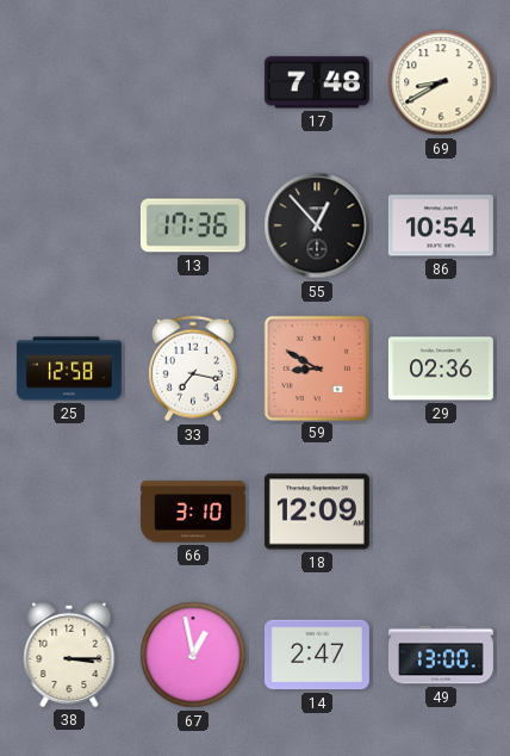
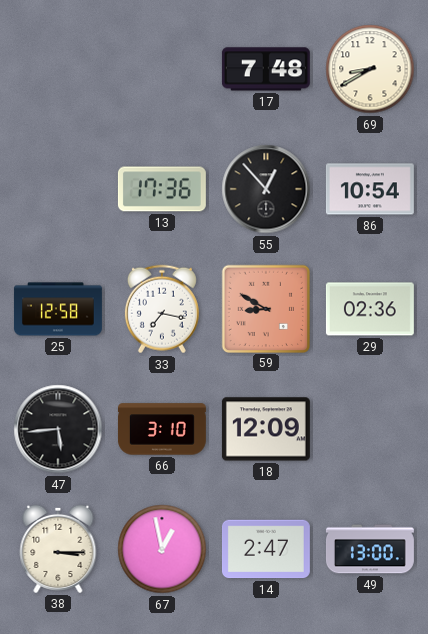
47: none -> 5:44
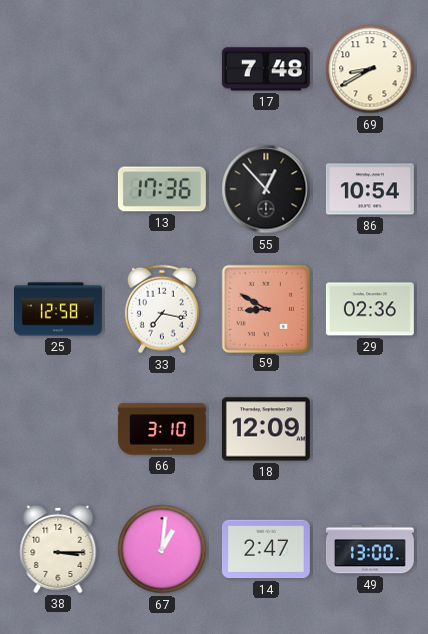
47: 5:44 -> none
67: 12:58 -> 1:01
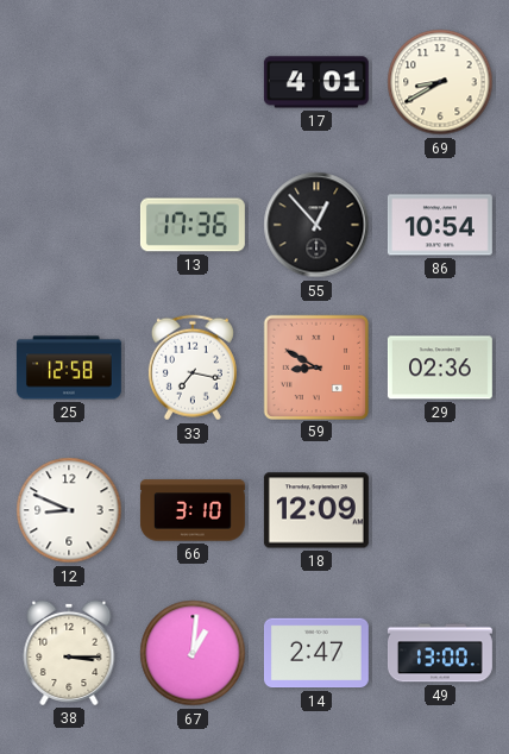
17: 7:48 -> 4:01
12: none -> 8:49
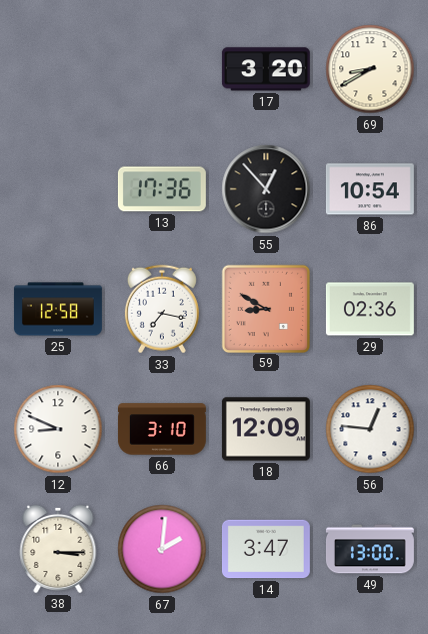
17: 4:01 -> 3:20
56: none -> 12:46
67: 1:01 -> 2:01
14: 2:47 -> 3:47
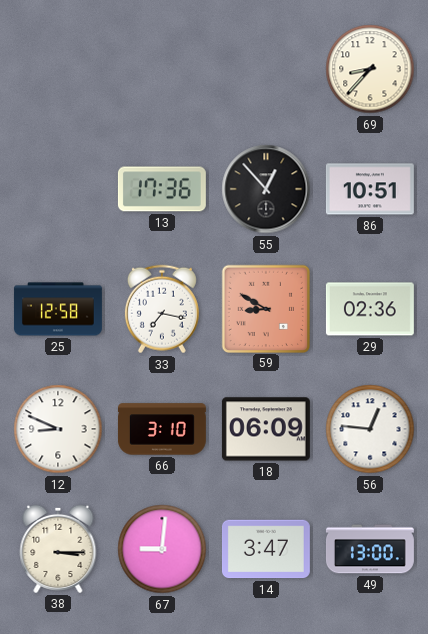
17: 3:20 -> none
69: 8:40 -> 8:37
86: 10:54 -> 10:51
18: 12:09 -> 06:09
67: 2:01 -> 9:01
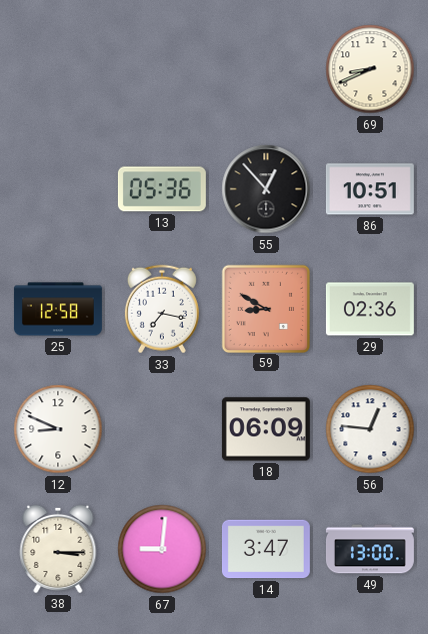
69: 8:37 -> 8:41
13: 17:36 -> 05:36
66: 3:10 -> none
